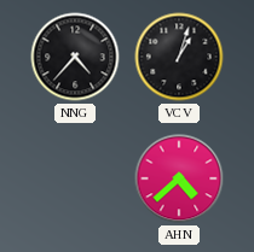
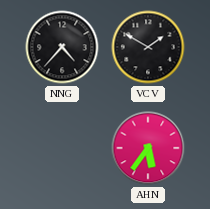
VCV: 1:03 -> 1:50
AHN: 4:38 -> 5:36
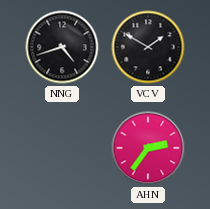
NNG: 4:37 -> 4:42
AHN: 5:36 -> 2:36
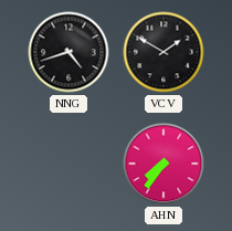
AHN: 2:36 -> 7:36
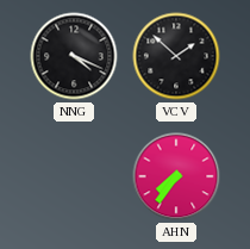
NNG: 4:42 -> 4:19
VCV: 1:50 -> 1:52
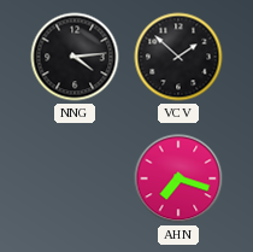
NNG: 4:19 -> 4:14
AHN: 7:36 -> 7:18
